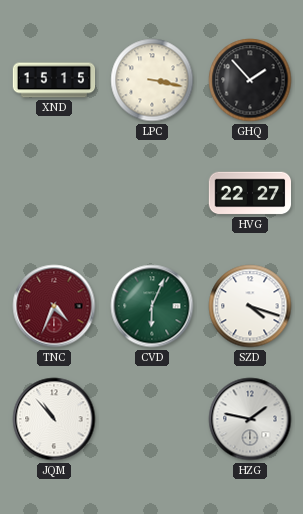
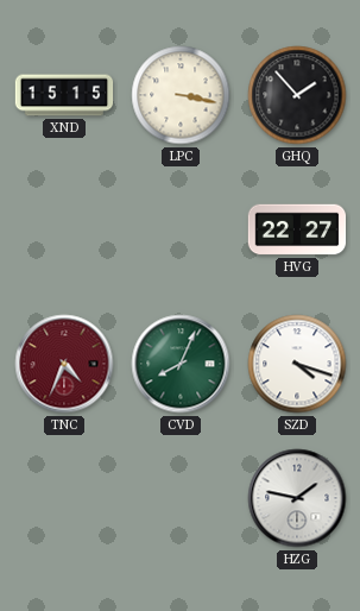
CVD: 6:04 -> 8:04
JQM: 10:53 -> none
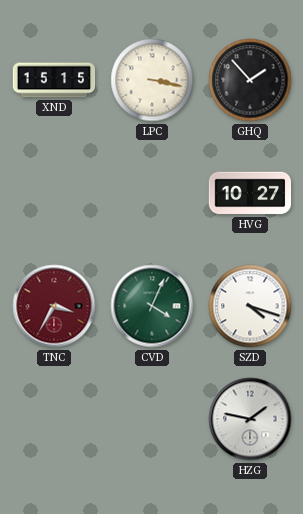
HVG: 22:27 -> 10:27
TNC: 4:34 -> 3:35
CVD: 8:04 -> 4:04
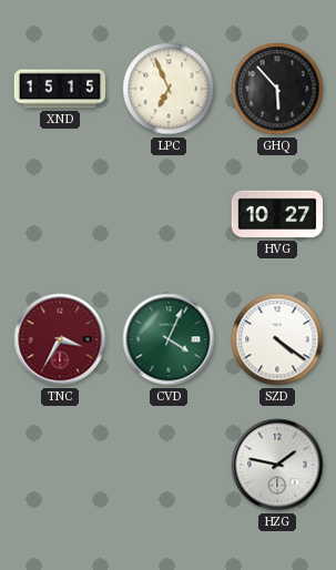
LPC: 3:17 -> 6:56
GHQ: 1:53 -> 5:53
SZD: 4:18 -> 4:21
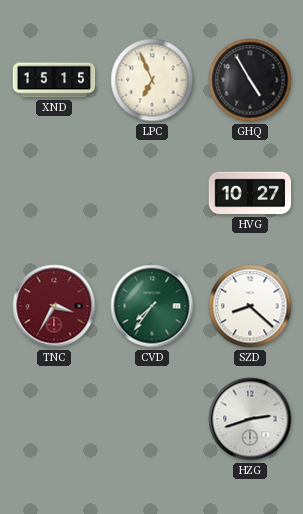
GHQ: 5:53 -> 4:55
CVD: 4:04 -> 7:36
SZD: 4:21 -> 8:22
HZG: 1:47 -> 2:42
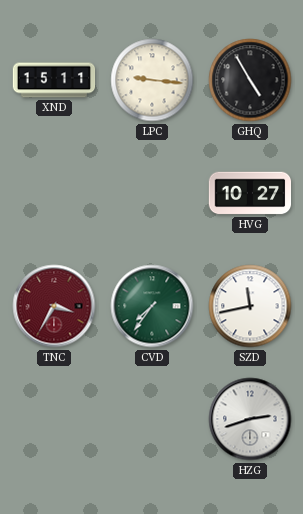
XND: 15:15 -> 15:11
LPC: 6:56 -> 9:16
SZD: 8:22 -> 11:43
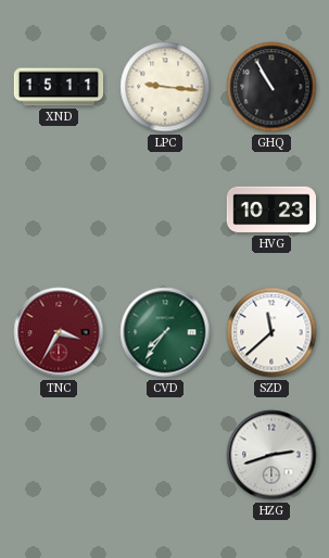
GHQ: 4:55 -> 10:55
HVG: 10:27 -> 10:23
SZD: 11:43 -> 11:38
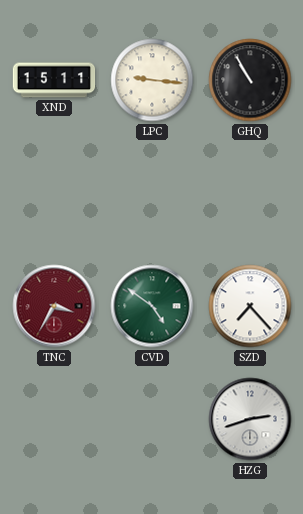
HVG: 10:23 -> none
CVD: 7:36 -> 4:51
SZD: 11:38 -> 7:23
